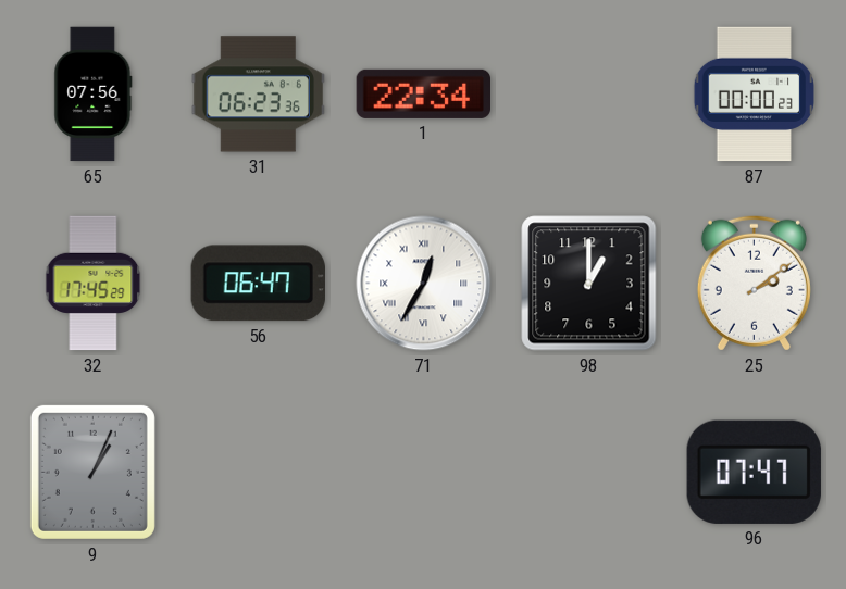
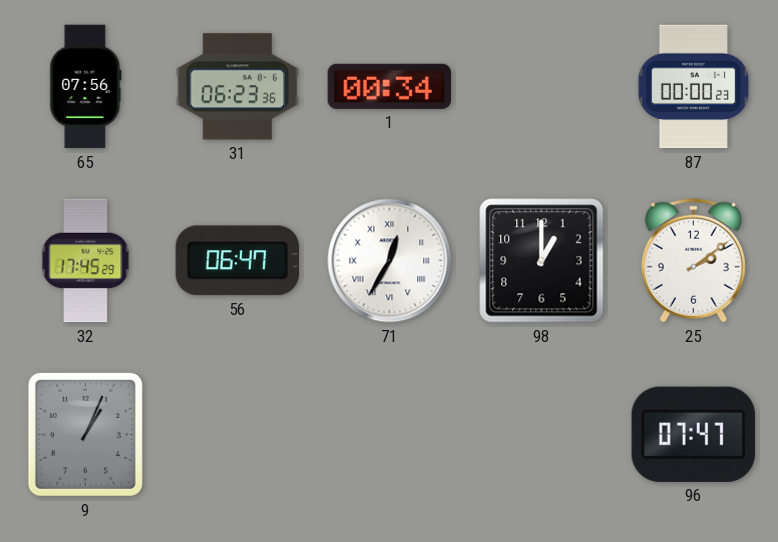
1: 22:34 -> 00:34
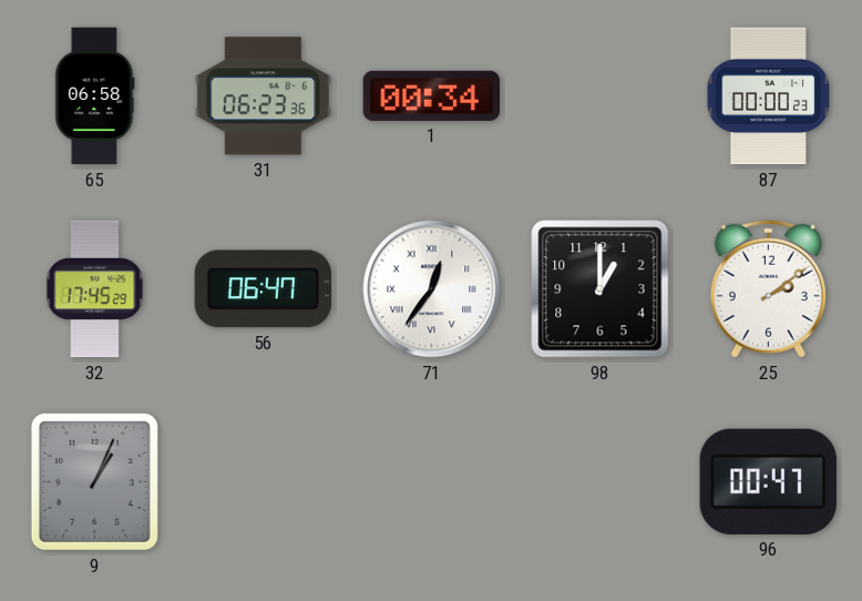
65: 07:56 -> 06:58
71: 12:35 -> 12:36
96: 07:47 -> 00:47
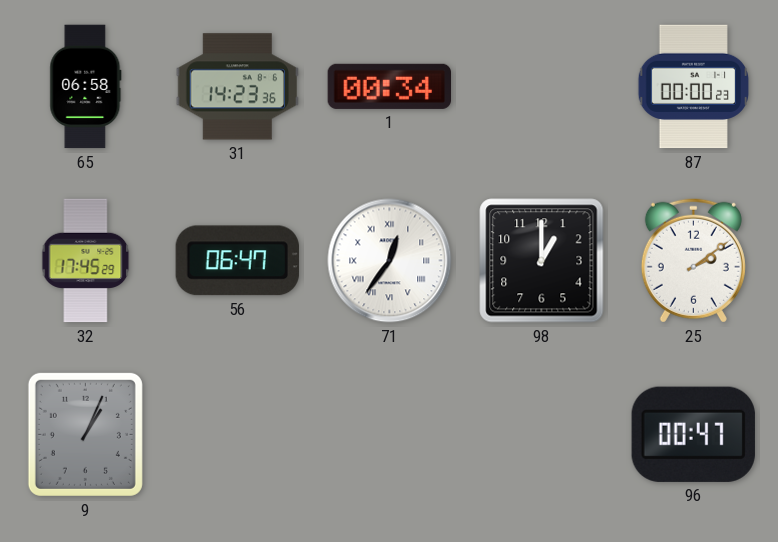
31: 06:23 -> 14:23
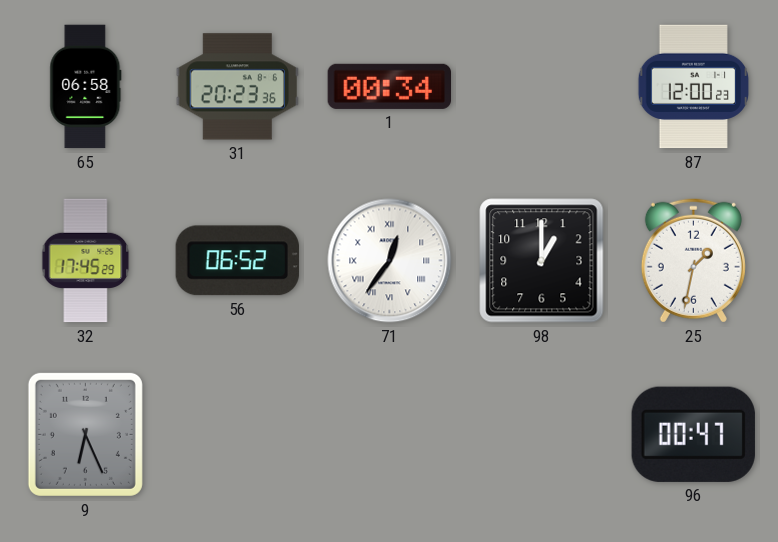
31: 14:23 -> 20:23
87: 00:00 -> 12:00
56: 06:47 -> 06:52
25: 2:09 -> 1:32
9: 1:04 -> 6:26
